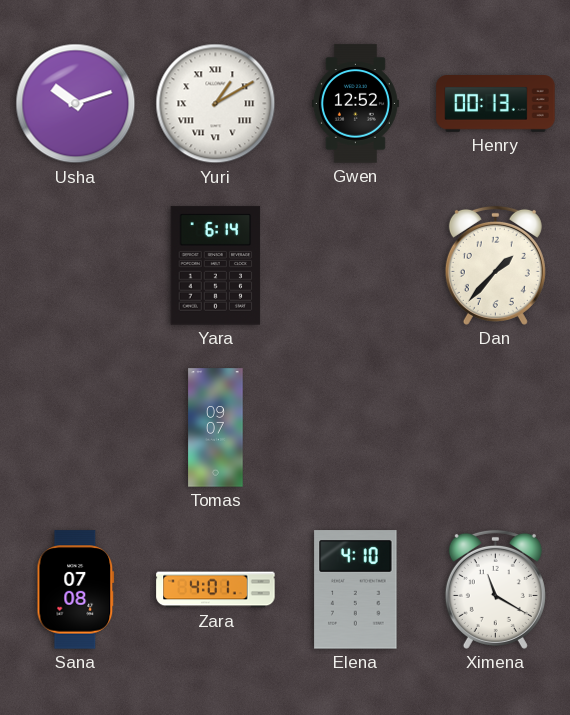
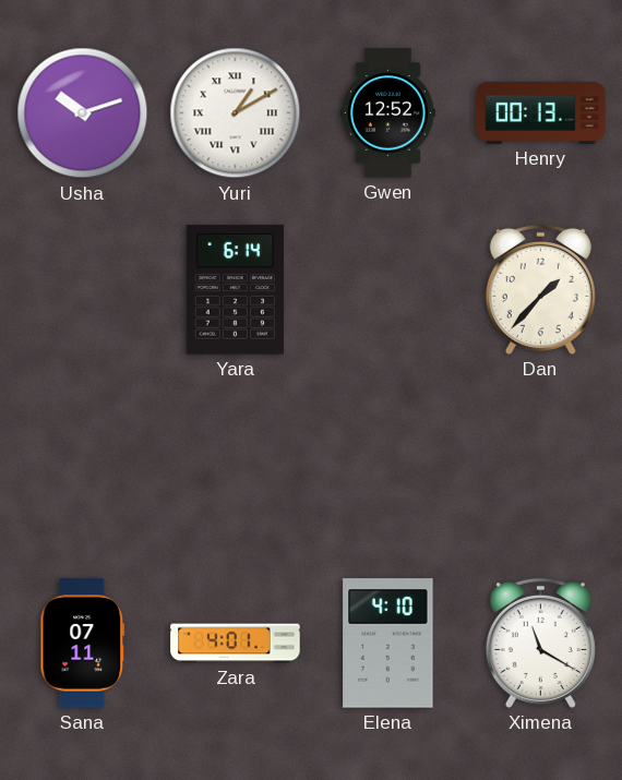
Tomas: 09:07 -> none
Sana: 07:08 -> 07:11
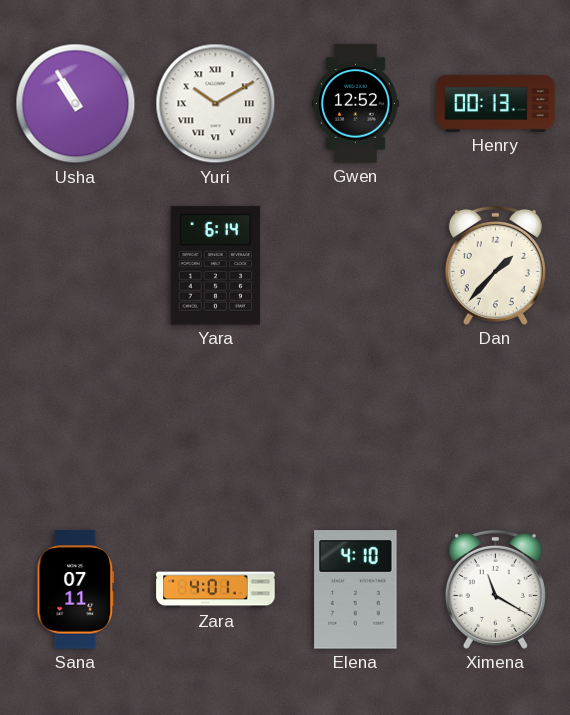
Usha: 10:12 -> 10:55
Yuri: 1:10 -> 10:10
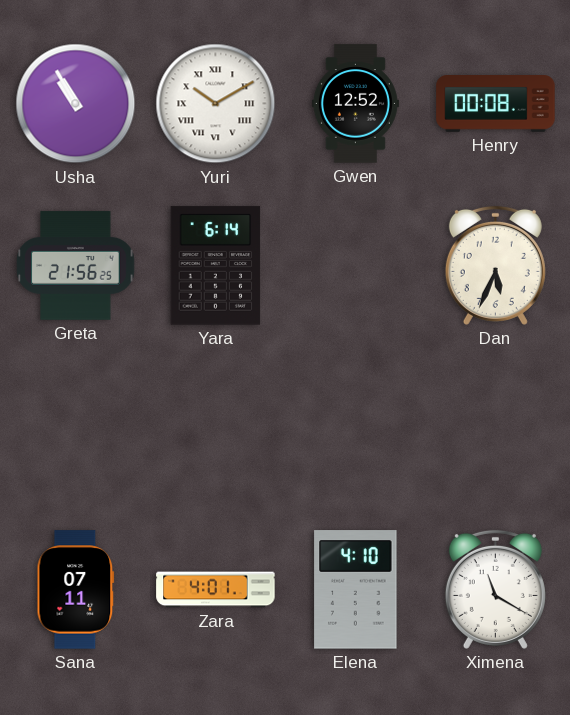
Henry: 00:13 -> 00:08
Greta: none -> 21:56
Dan: 1:37 -> 5:34
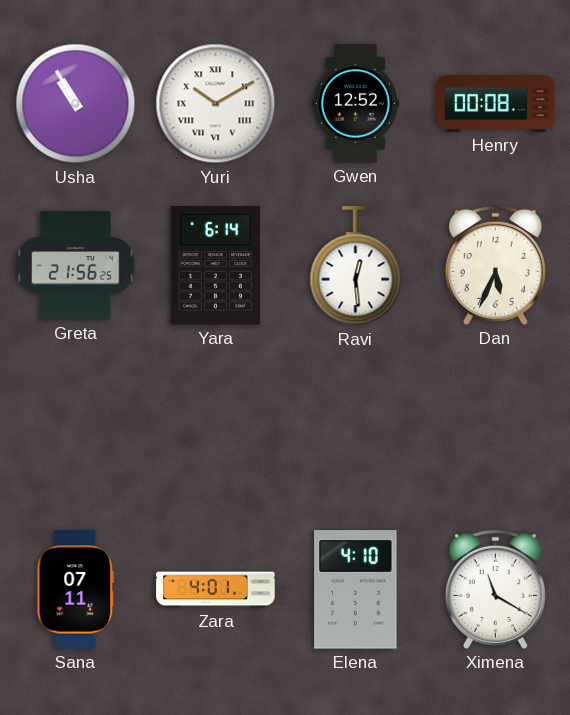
Ravi: none -> 12:29
